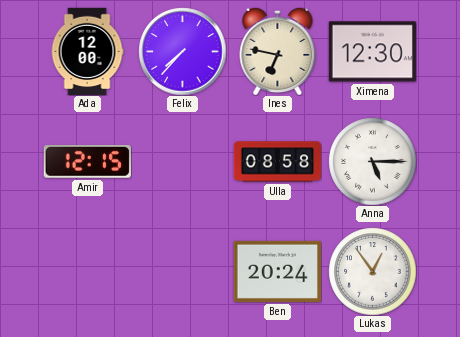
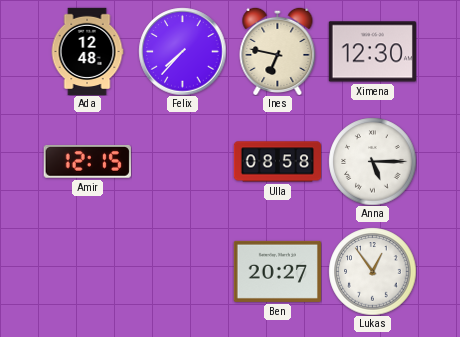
Ada: 12:00 -> 12:48
Ben: 20:24 -> 20:27
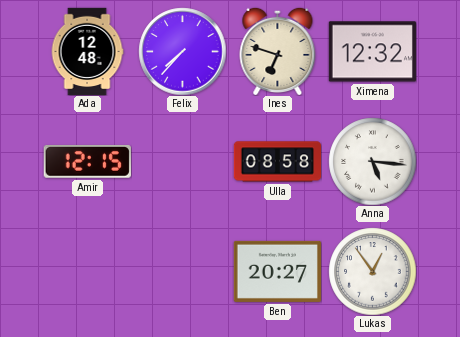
Ines: 6:47 -> 6:48
Ximena: 12:30 -> 12:32
Anna: 5:15 -> 5:16
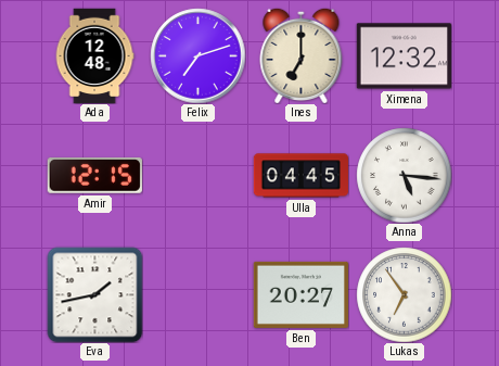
Felix: 7:37 -> 7:12
Ines: 6:48 -> 7:00
Ulla: 08:58 -> 04:45
Eva: none -> 1:43
Lukas: 12:54 -> 6:54
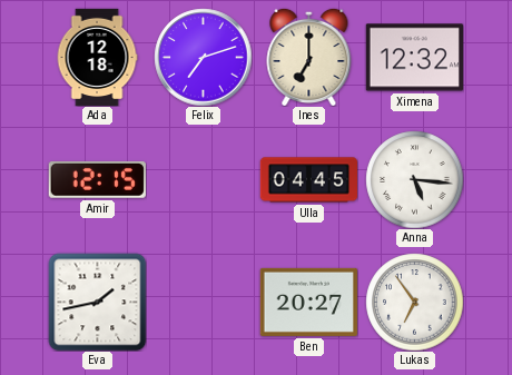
Ada: 12:48 -> 12:18
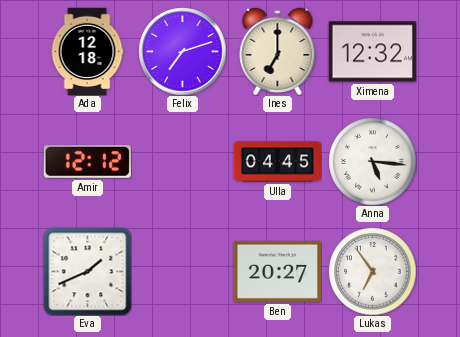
Amir: 12:15 -> 12:12
Eva: 1:43 -> 1:41
